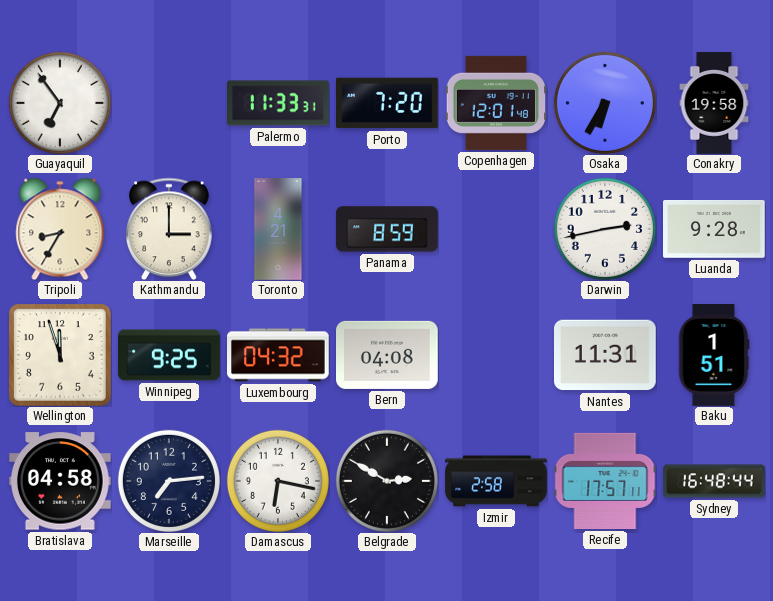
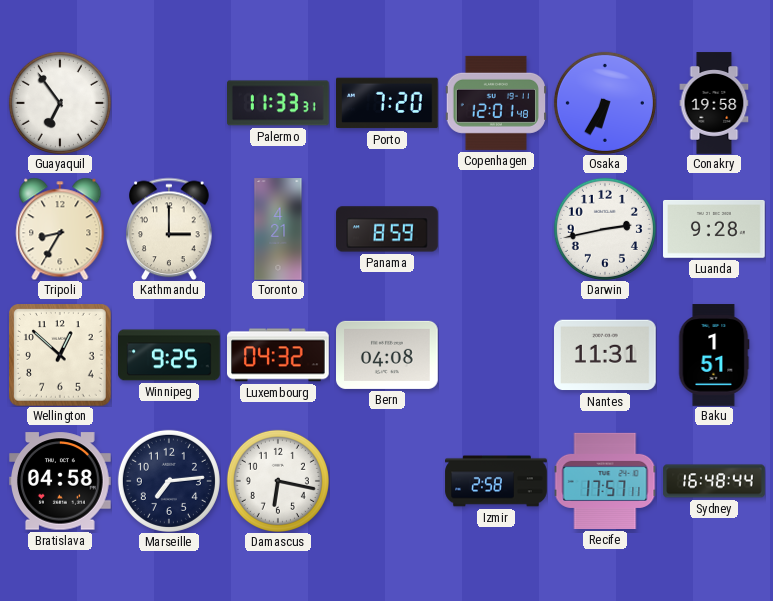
Wellington: 11:57 -> 12:52
Belgrade: 2:50 -> none
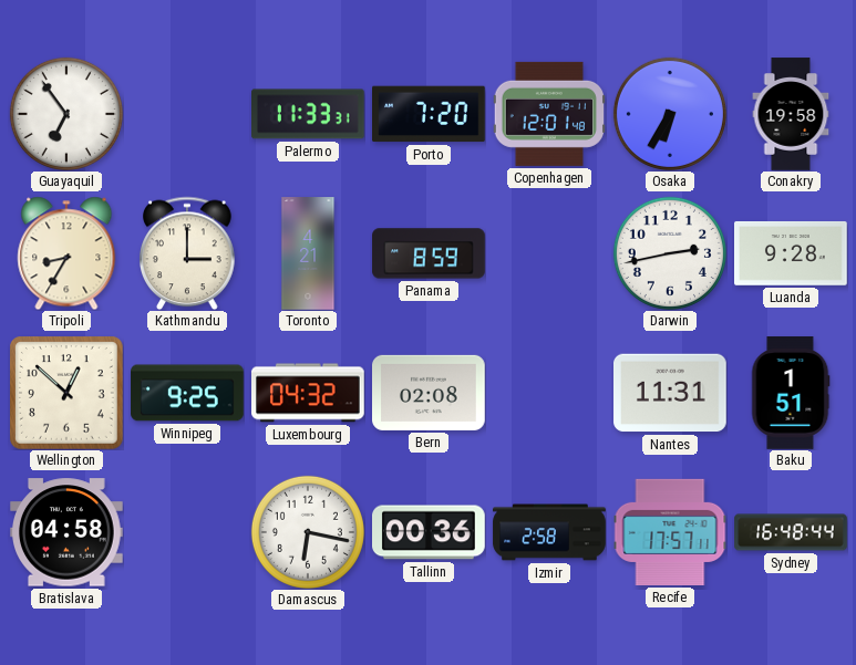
Bern: 04:08 -> 02:08
Marseille: 7:14 -> none
Tallinn: none -> 00:36
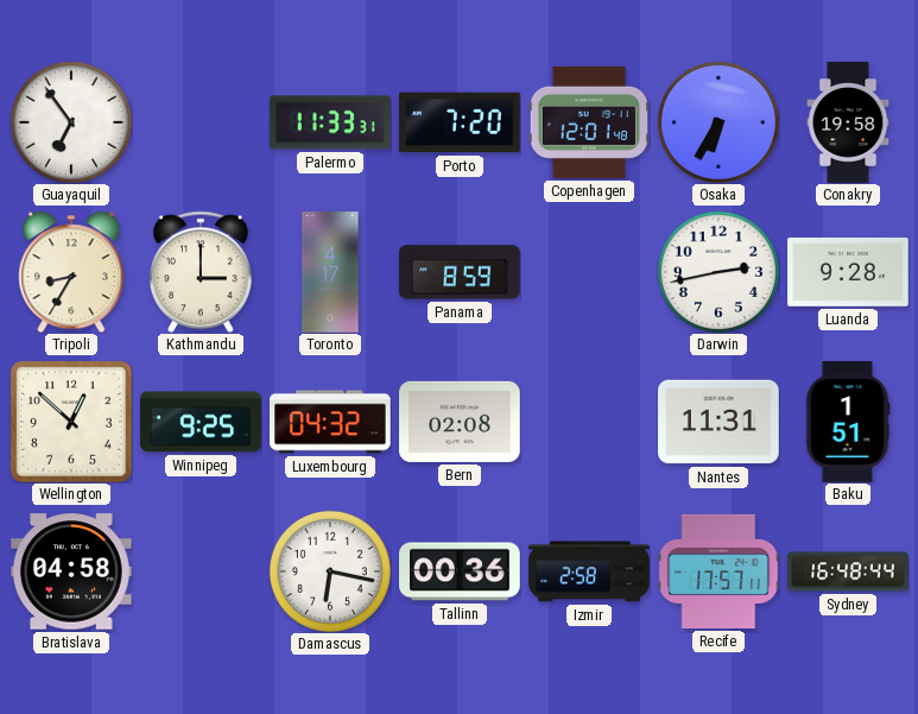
Toronto: 4:21 -> 4:17
